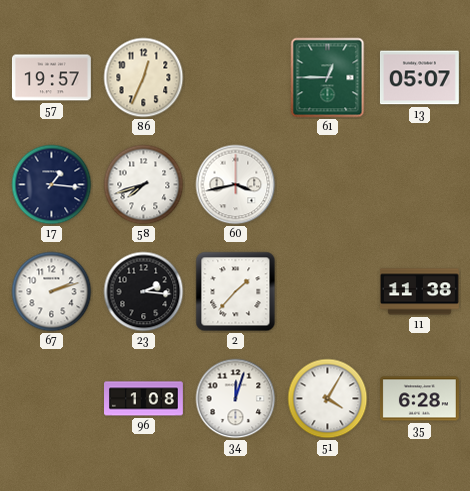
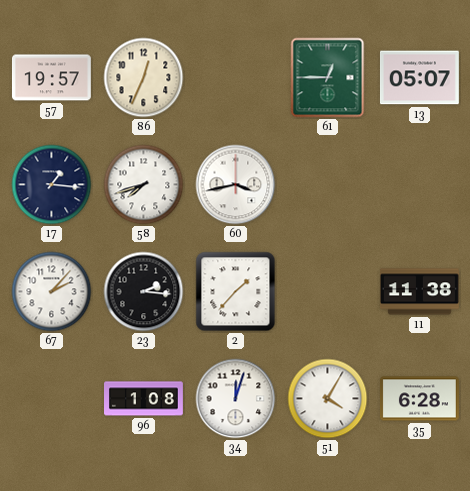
67: 2:12 -> 2:07
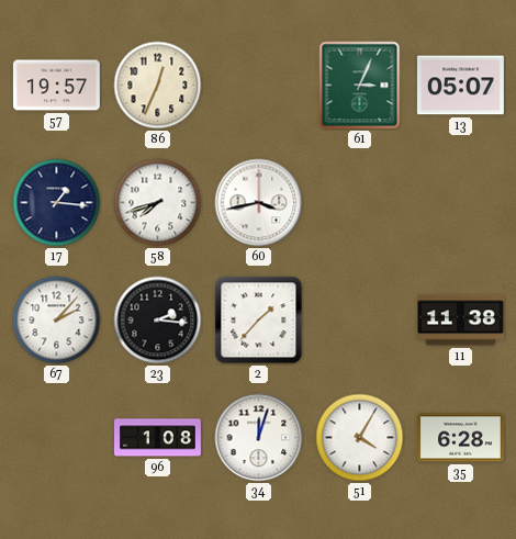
61: 12:45 -> 3:04
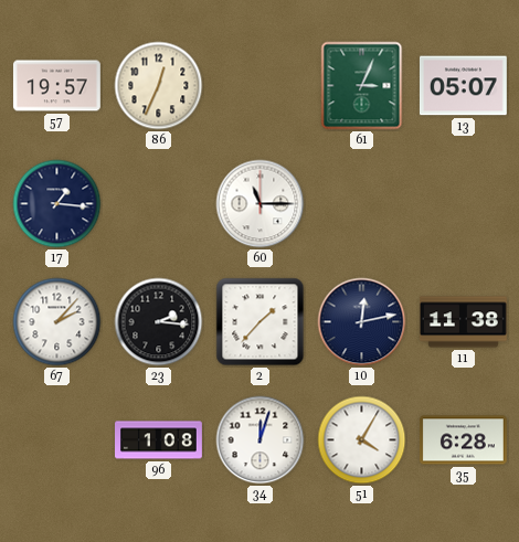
58: 7:42 -> none
60: 3:43 -> 11:15
10: none -> 12:13
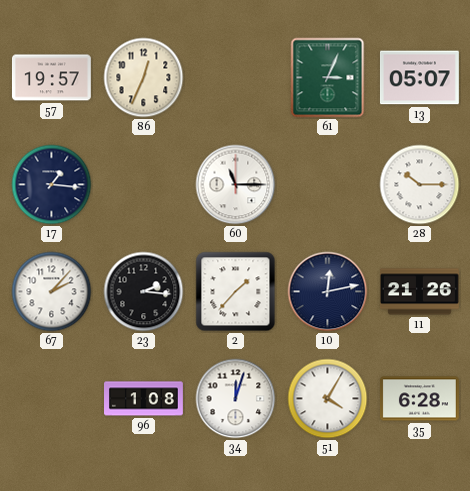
28: none -> 10:15
11: 11:38 -> 21:26
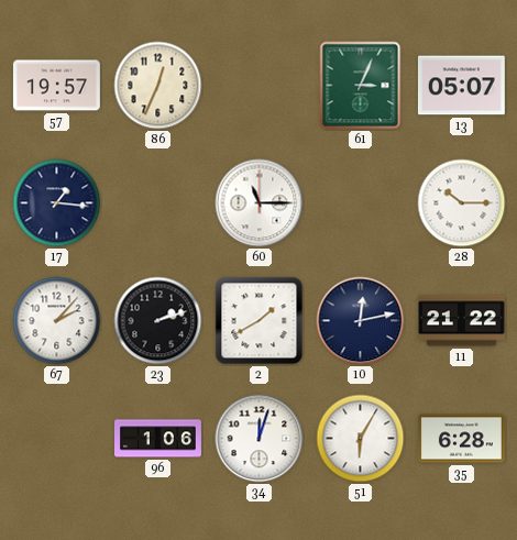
23: 2:16 -> 2:12
2: 1:37 -> 1:40
11: 21:26 -> 21:22
96: 1:08 -> 1:06
51: 4:05 -> 6:05
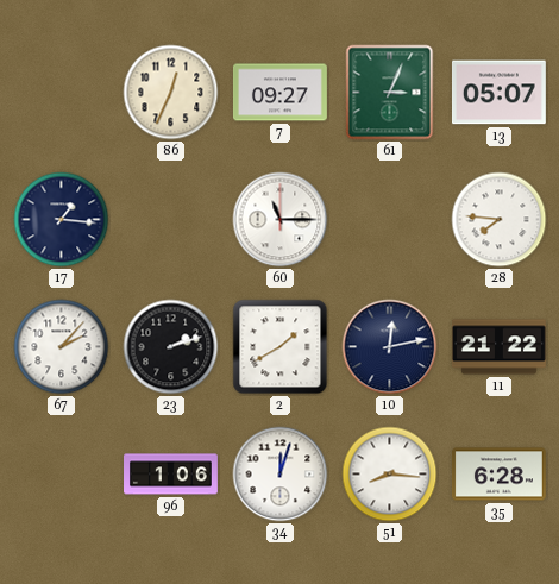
57: 19:57 -> none
7: none -> 09:27
28: 10:15 -> 7:46
51: 6:05 -> 8:16
